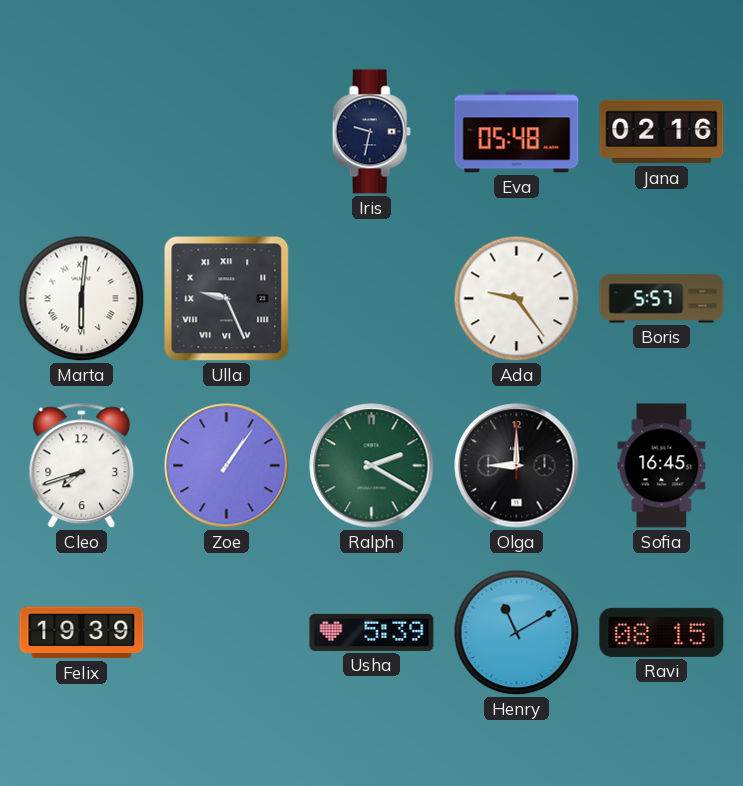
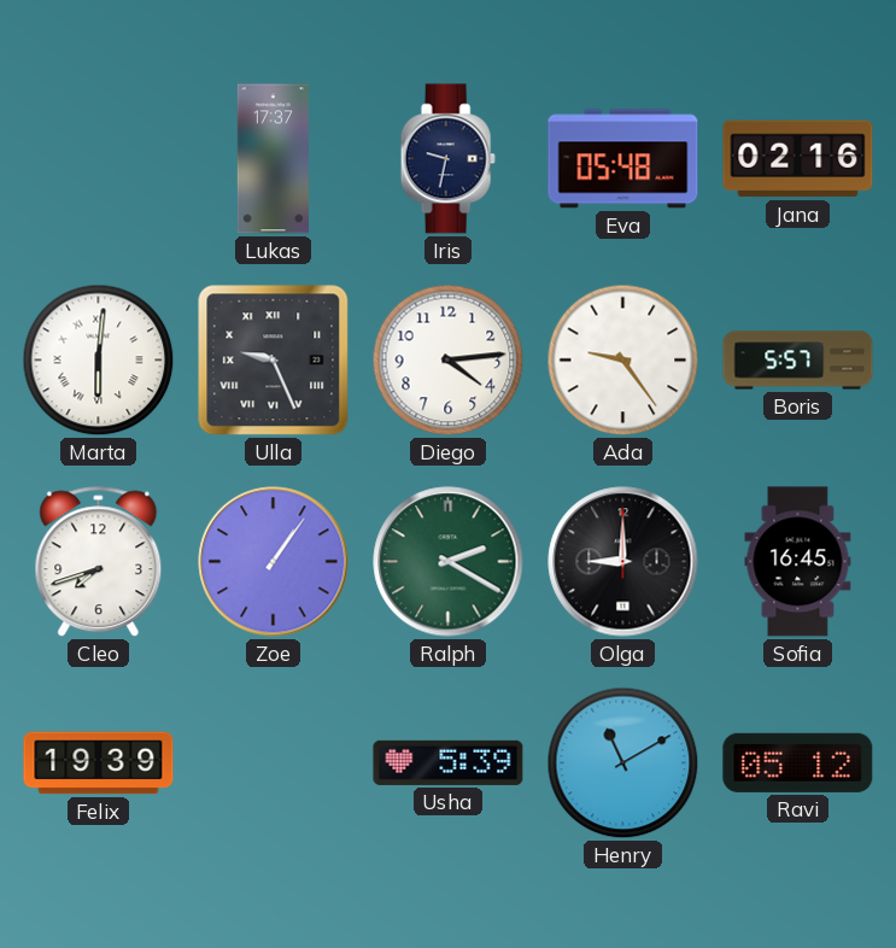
Lukas: none -> 17:37
Diego: none -> 4:14
Ravi: 08:15 -> 05:12
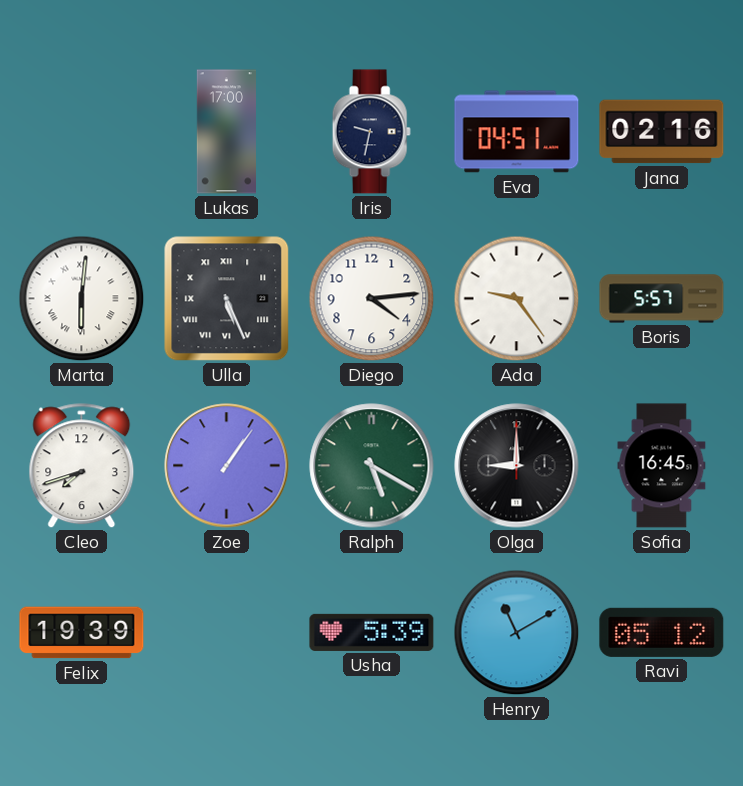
Lukas: 17:37 -> 17:00
Eva: 05:48 -> 04:51
Ulla: 9:26 -> 5:26
Ralph: 2:20 -> 5:20
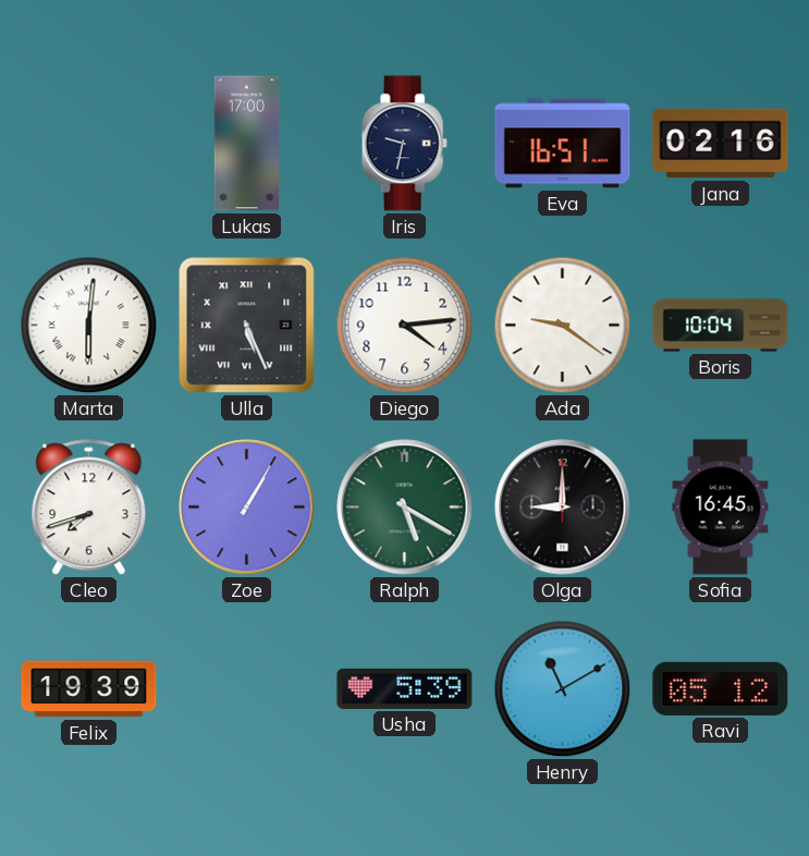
Eva: 04:51 -> 16:51
Ada: 9:24 -> 9:21
Boris: 5:57 -> 10:04
Zoe: 1:06 -> 1:05
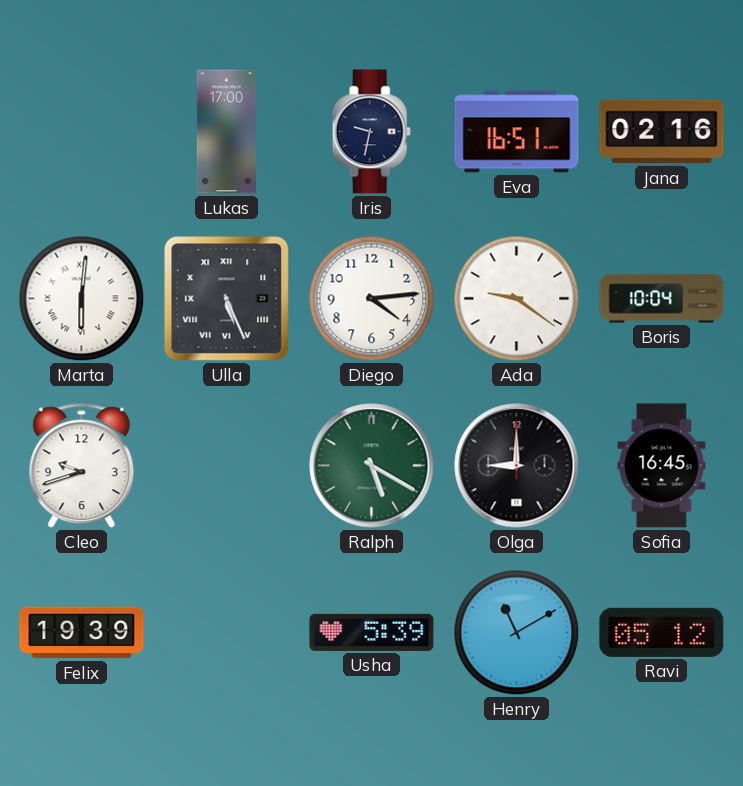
Cleo: 7:42 -> 9:42
Zoe: 1:05 -> none
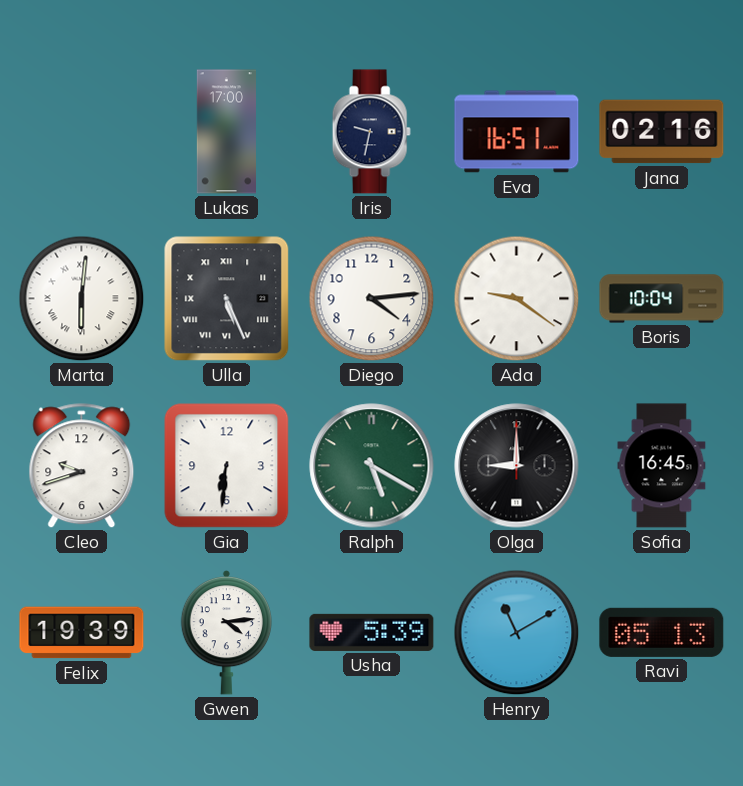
Gia: none -> 6:31
Gwen: none -> 4:14
Ravi: 05:12 -> 05:13
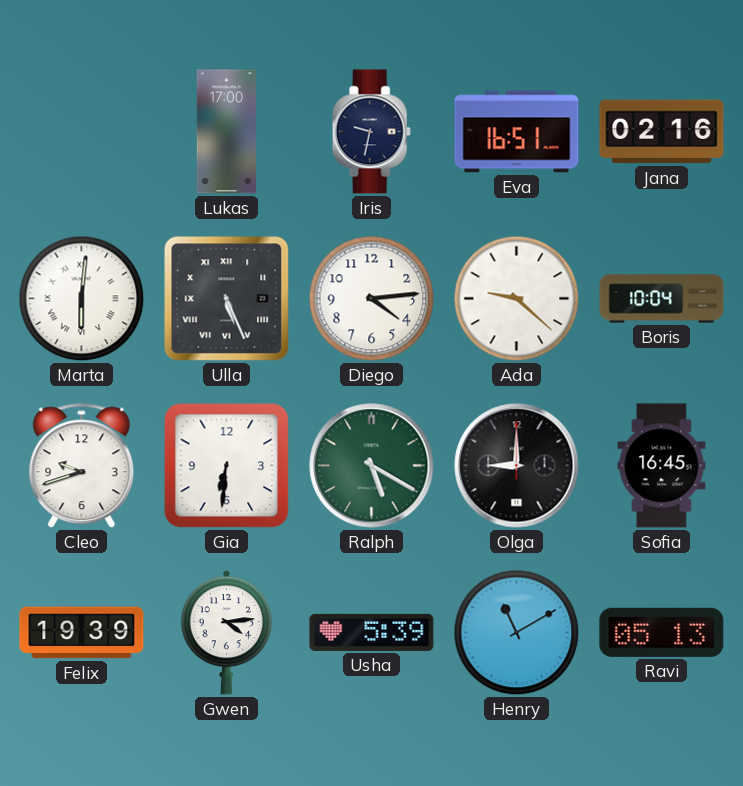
Ada: 9:21 -> 9:22
